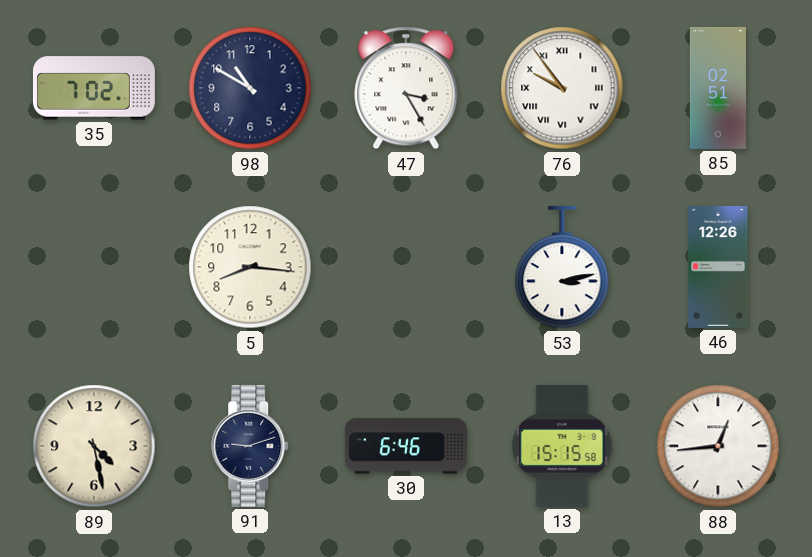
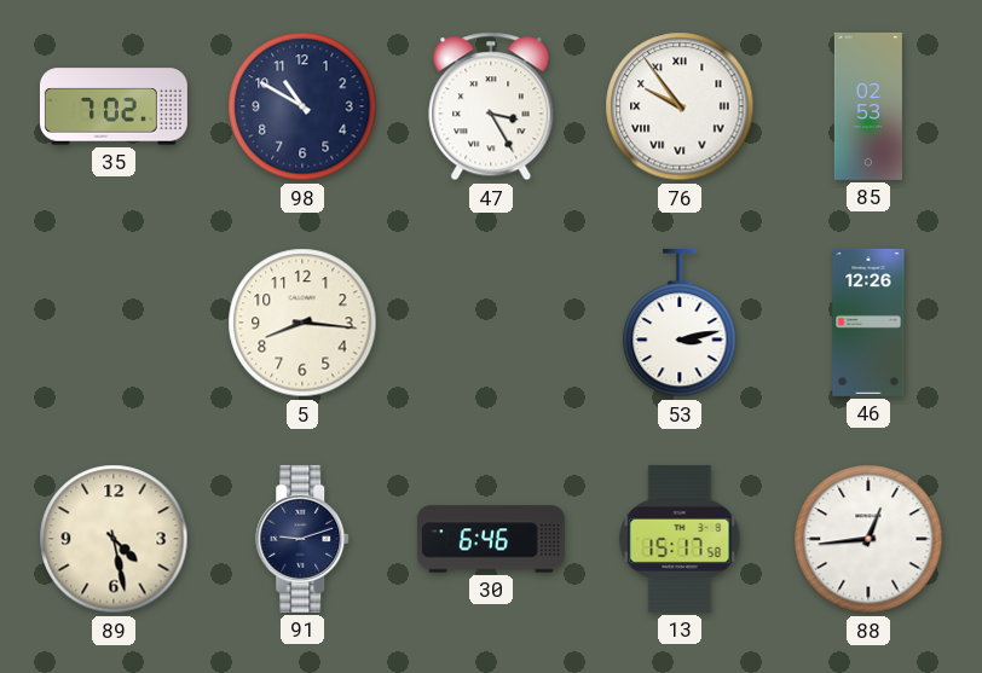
85: 02:51 -> 02:53
13: 15:15 -> 15:17
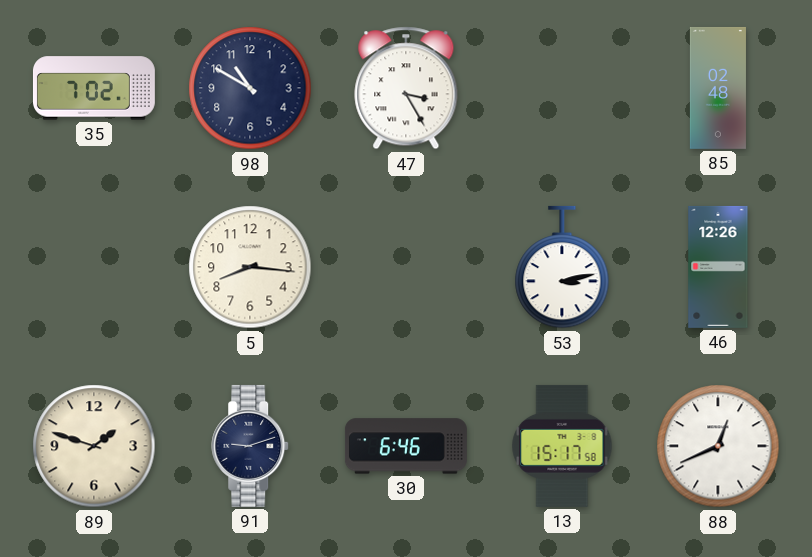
76: 9:54 -> none
85: 02:53 -> 02:48
89: 4:28 -> 1:48
88: 12:44 -> 12:41
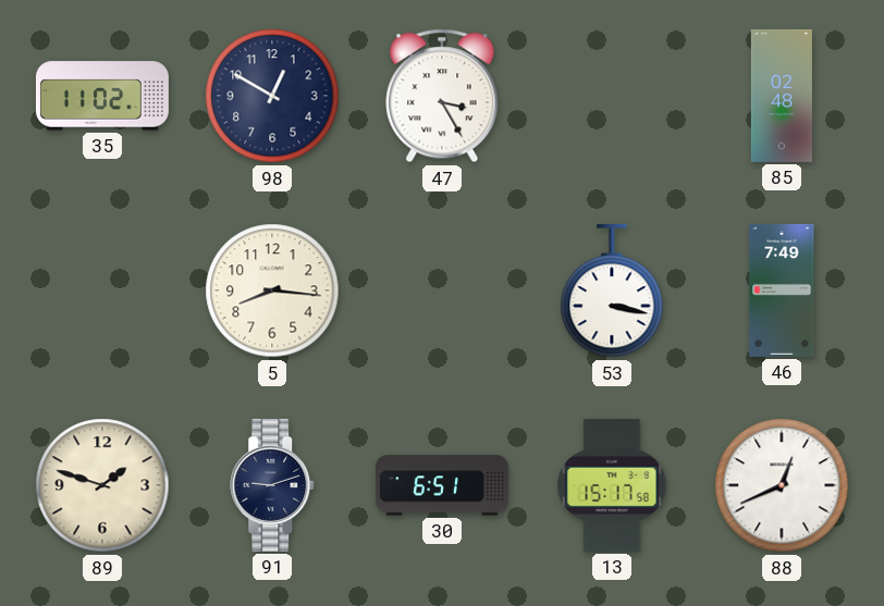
35: 7:02 -> 11:02
98: 10:50 -> 12:50
53: 3:13 -> 3:17
46: 12:26 -> 7:49
30: 6:46 -> 6:51
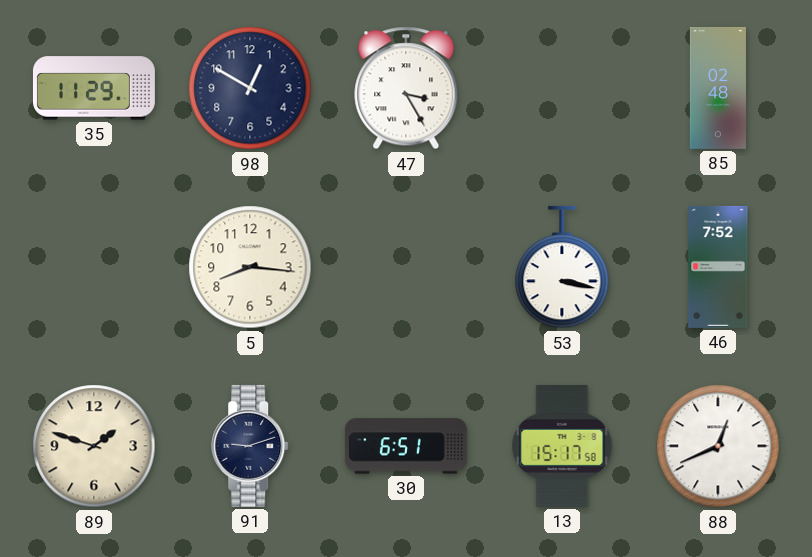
35: 11:02 -> 11:29
46: 7:49 -> 7:52
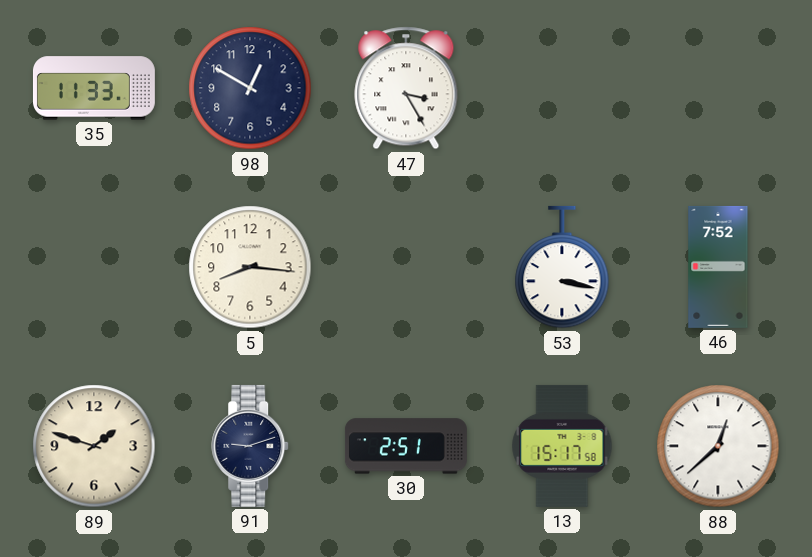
35: 11:29 -> 11:33
85: 02:48 -> none
30: 6:51 -> 2:51
88: 12:41 -> 12:38
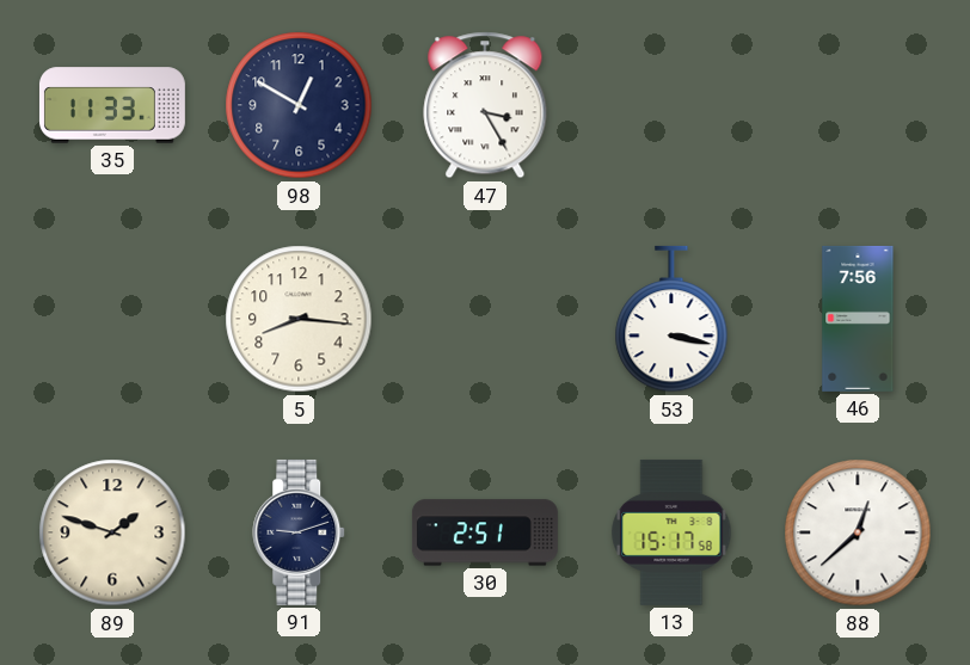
46: 7:52 -> 7:56
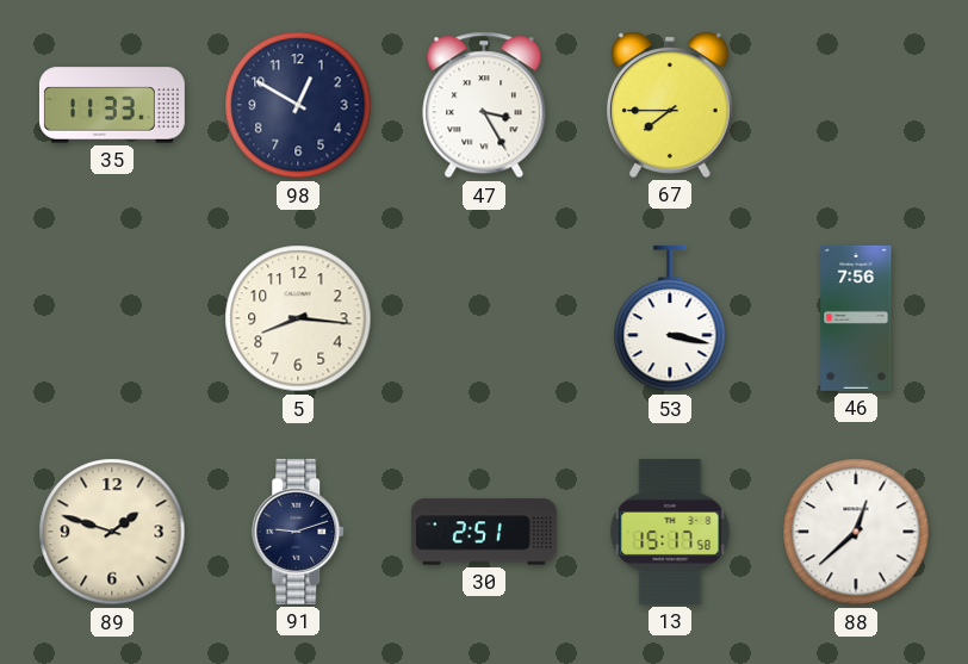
67: none -> 7:45
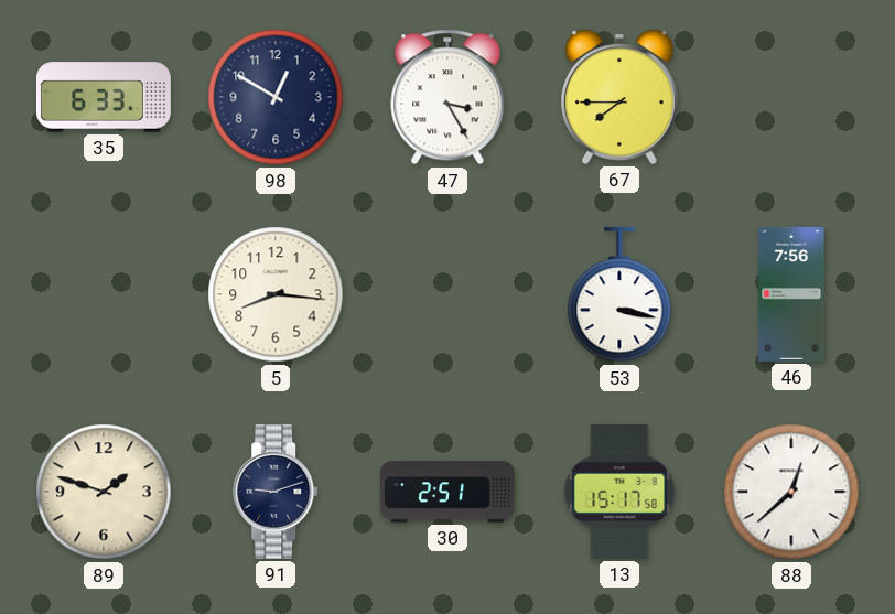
35: 11:33 -> 6:33
